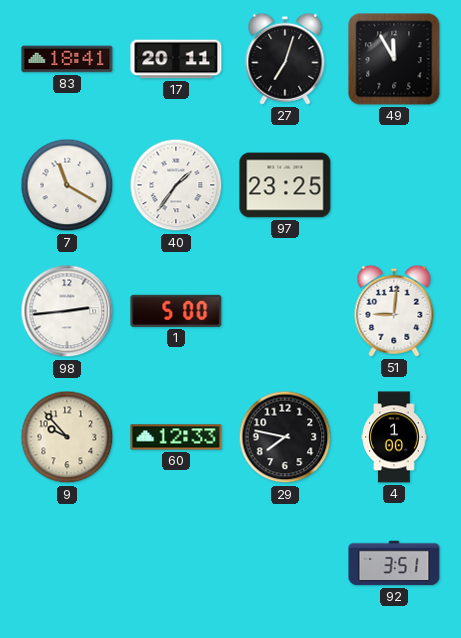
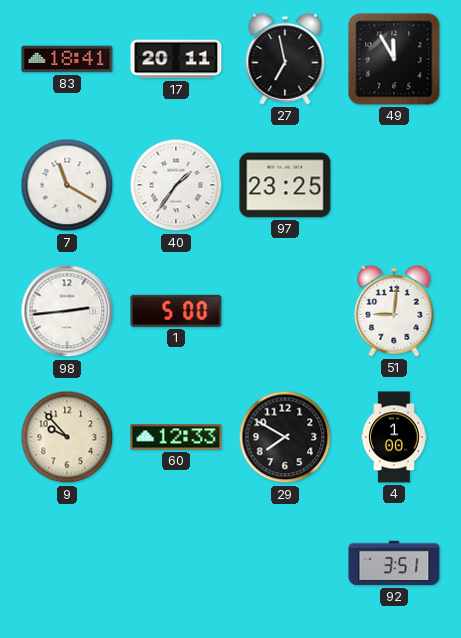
27: 7:03 -> 6:58
29: 7:47 -> 7:50
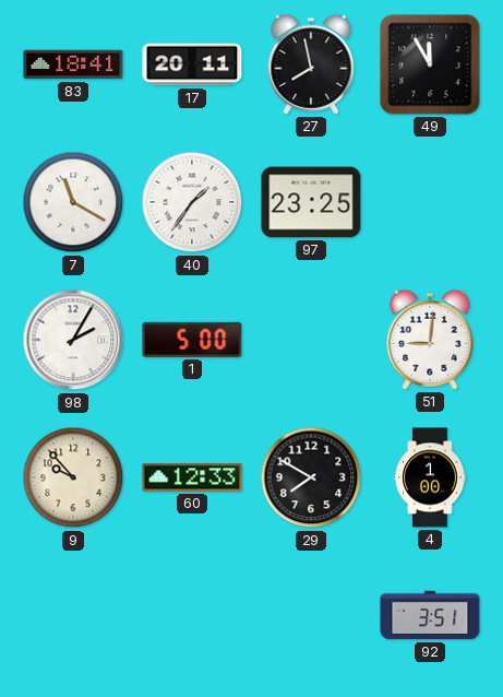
27: 6:58 -> 7:58
98: 2:44 -> 2:05
